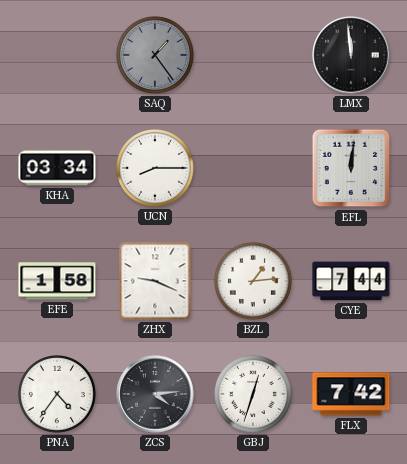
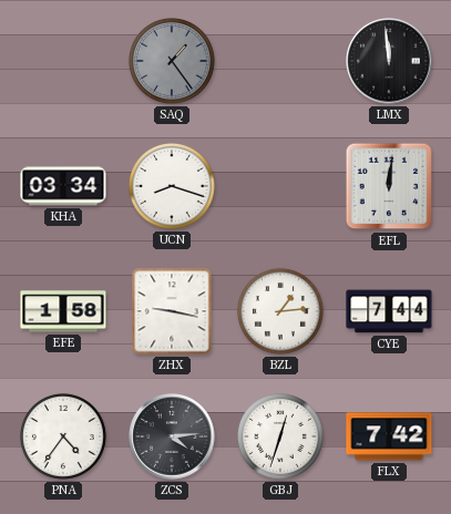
UCN: 8:15 -> 8:18
ZHX: 9:19 -> 9:17
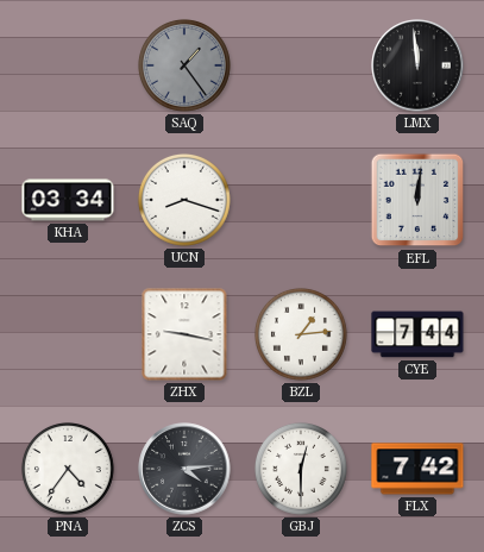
EFE: 1:58 -> none
GBJ: 12:33 -> 12:30
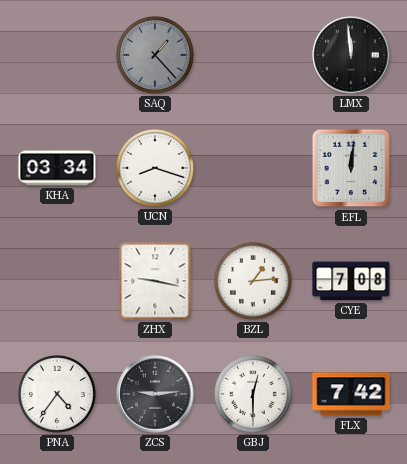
SAQ: 1:24 -> 1:23
CYE: 7:44 -> 7:08
ZCS: 4:14 -> 9:14
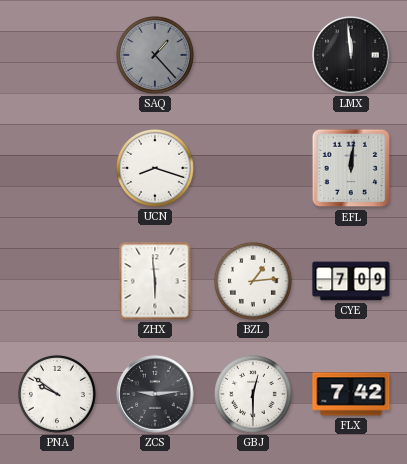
KHA: 03:34 -> none
ZHX: 9:17 -> 5:59
CYE: 7:08 -> 7:09
PNA: 4:36 -> 9:51
